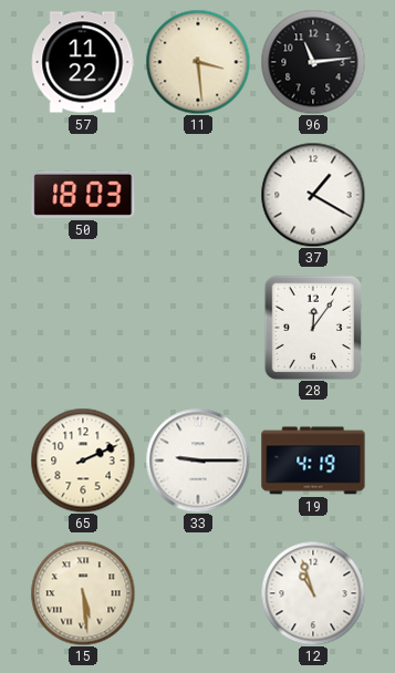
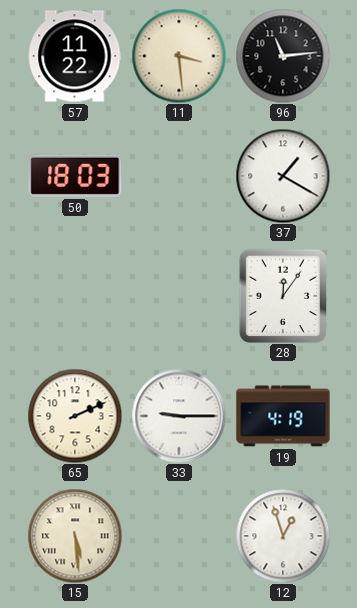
12: 10:57 -> 12:57
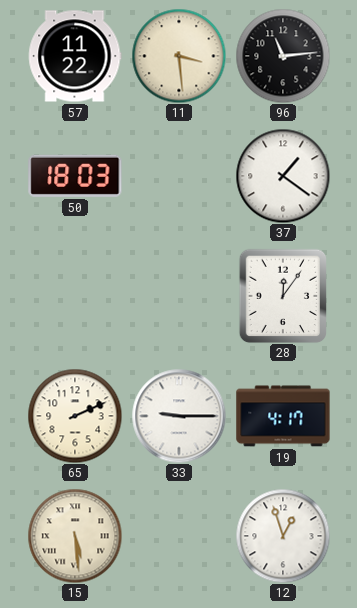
37: 1:20 -> 1:21
19: 4:19 -> 4:17
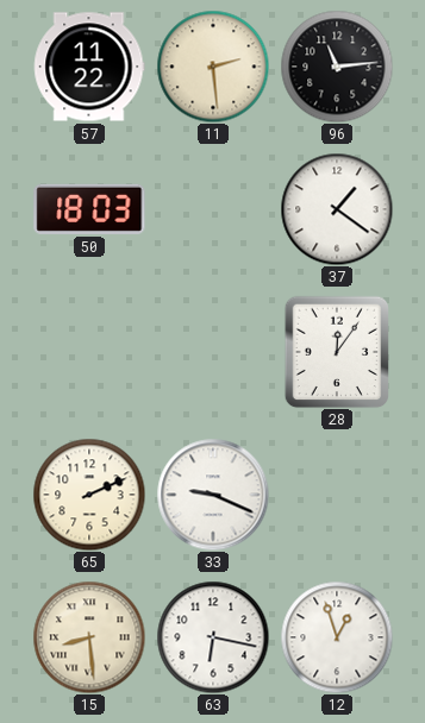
11: 3:29 -> 2:29
33: 9:15 -> 9:19
19: 4:17 -> none
15: 5:29 -> 8:29
63: none -> 6:17
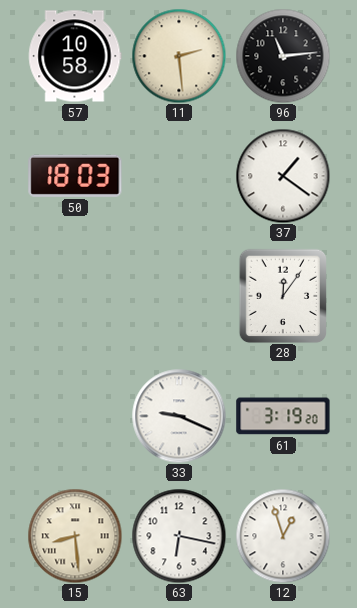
57: 11:22 -> 10:58
65: 2:11 -> none
61: none -> 3:19
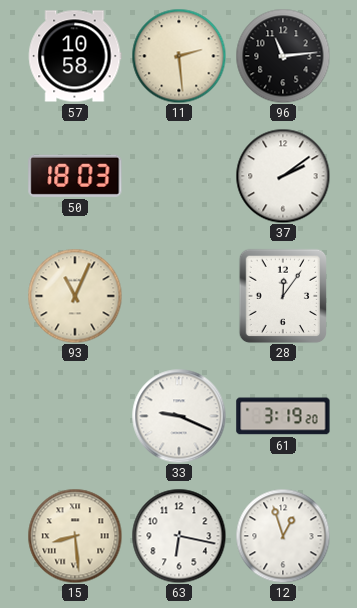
37: 1:21 -> 2:09
93: none -> 11:04
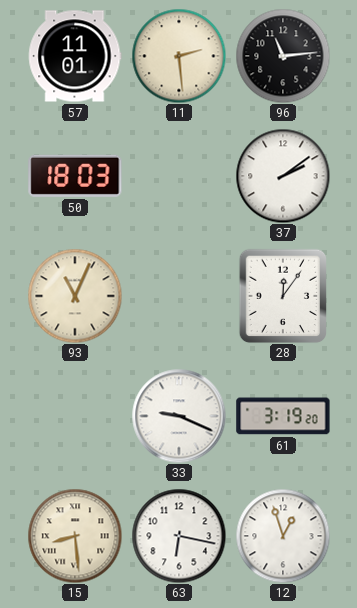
57: 10:58 -> 11:01
